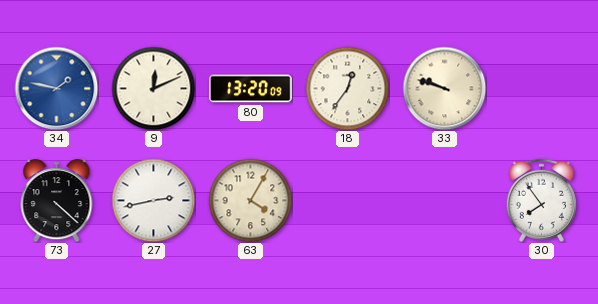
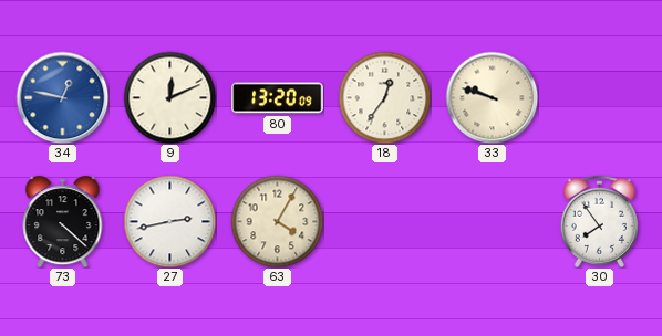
34: 1:47 -> 12:47
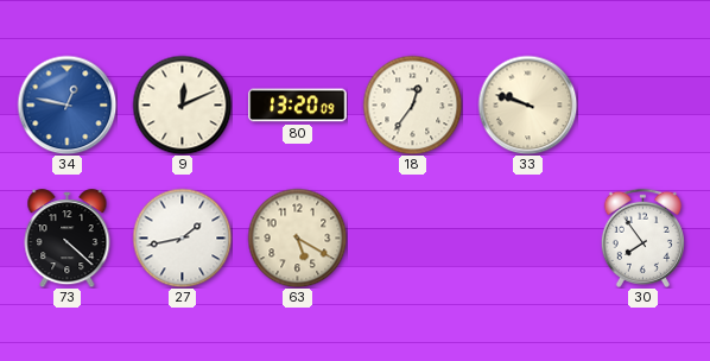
27: 2:43 -> 1:43
63: 4:05 -> 5:20
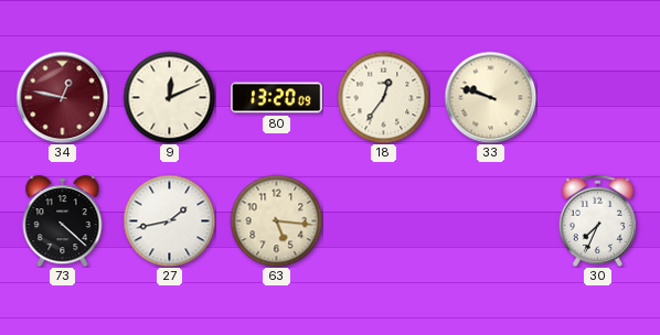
34 dial: blue -> burgundy
63: 5:20 -> 5:16
30: 7:54 -> 7:34
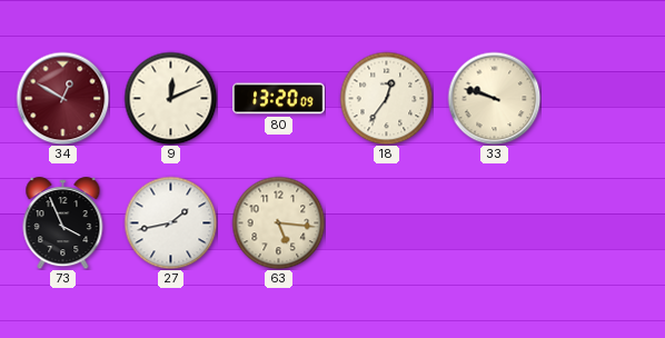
34: 12:47 -> 12:50
73: 4:22 -> 3:56
30: 7:34 -> none
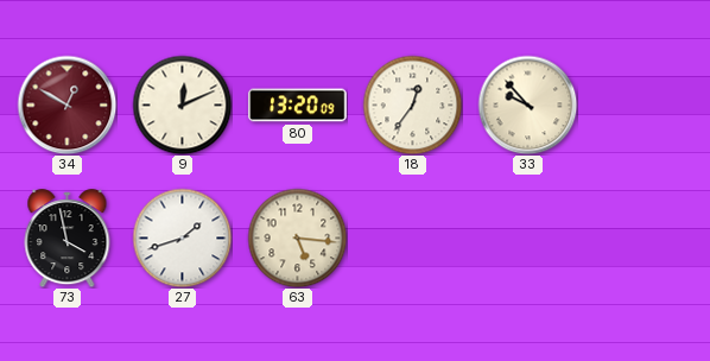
33: 9:48 -> 9:53
73: 3:56 -> 3:58
27: 1:43 -> 1:42
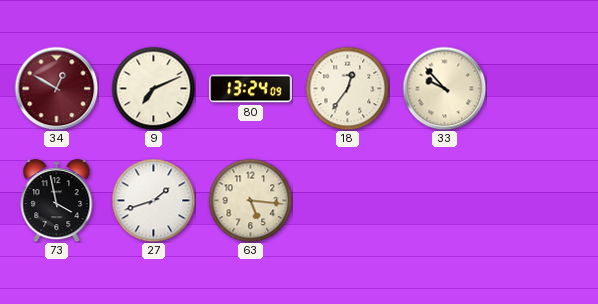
9: 12:11 -> 7:11
80: 13:20 -> 13:24
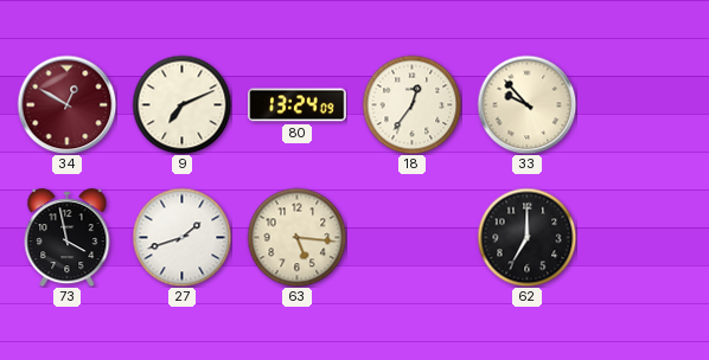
62: none -> 7:00
